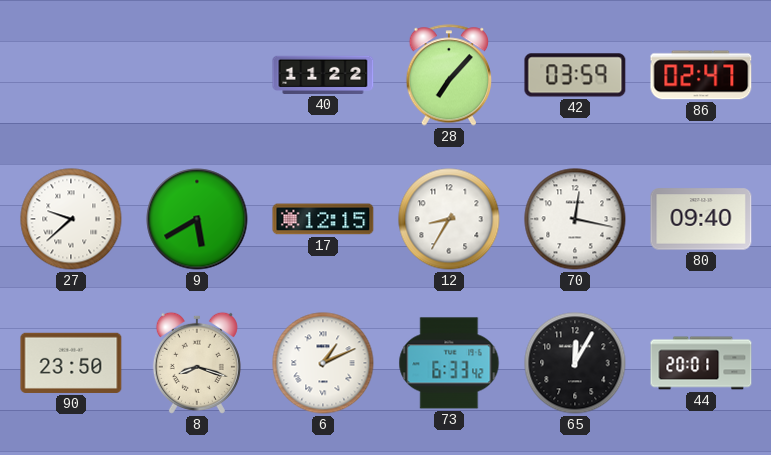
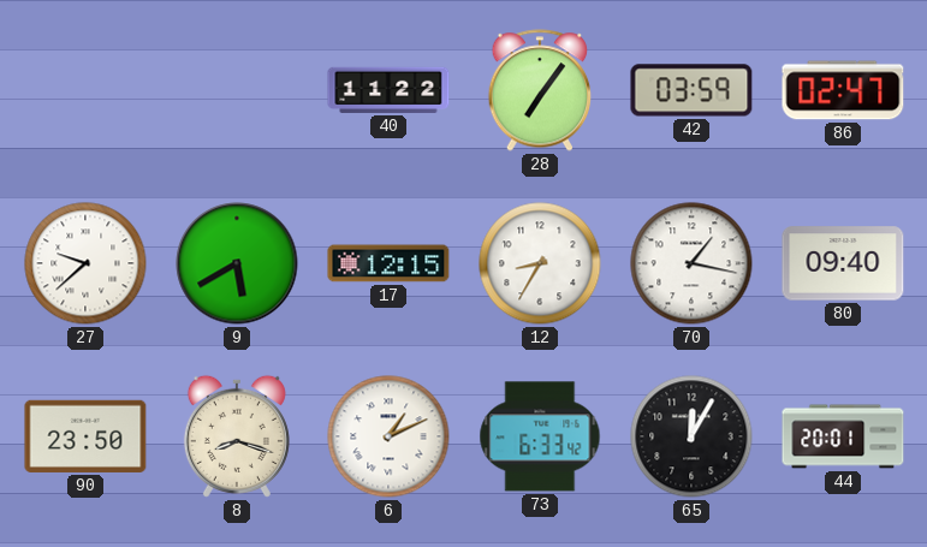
28: 7:07 -> 7:06
70: 12:17 -> 1:17
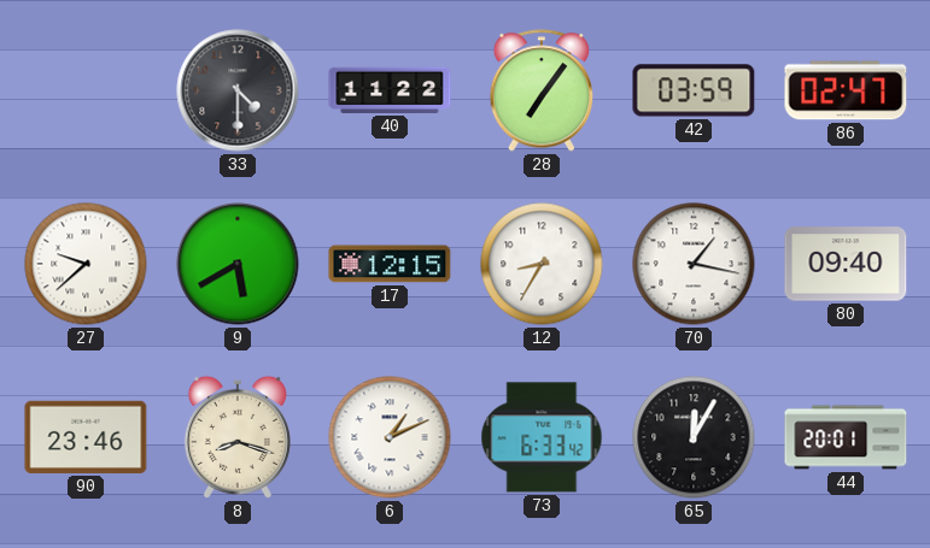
33: none -> 4:30
90: 23:50 -> 23:46
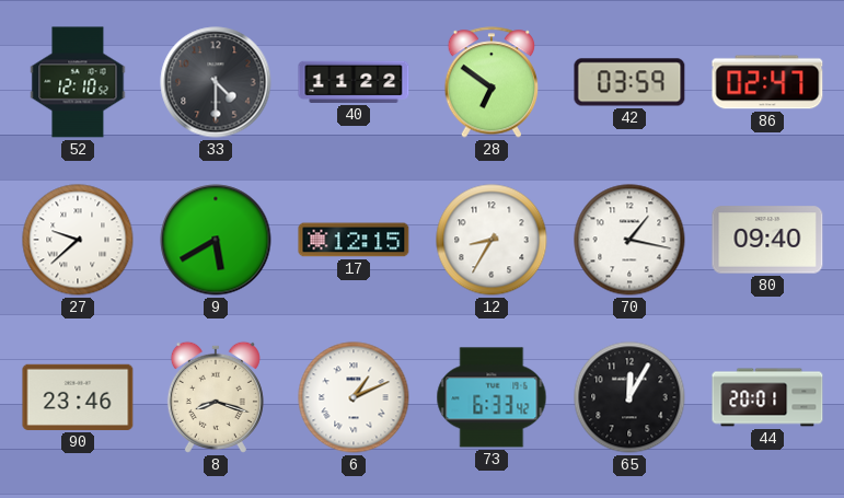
52: none -> 12:10
28: 7:06 -> 6:51
